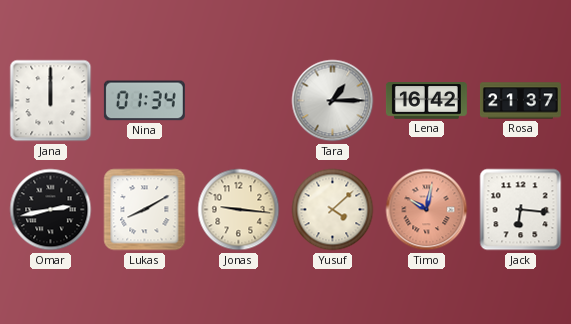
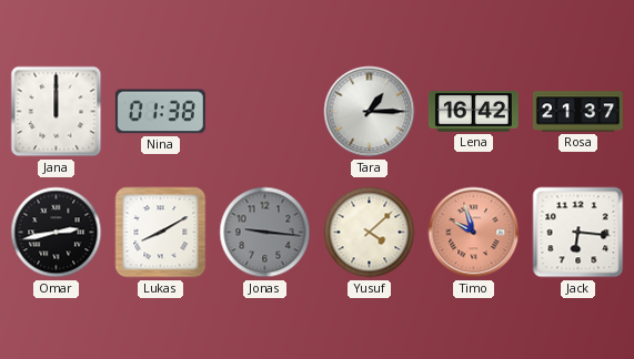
Nina: 01:34 -> 01:38
Jonas dial: cream -> grey
Timo: 10:02 -> 9:57
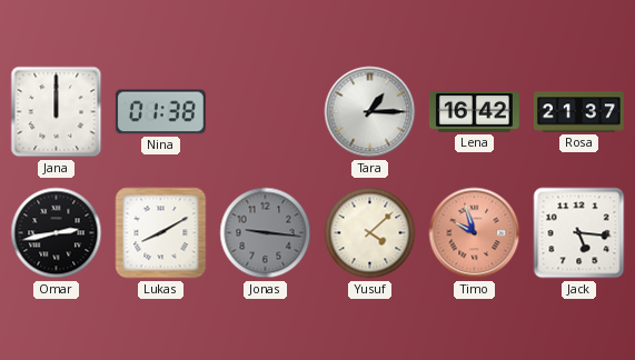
Jack: 6:16 -> 5:16
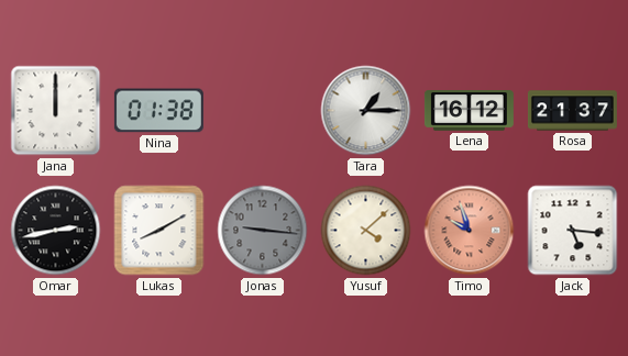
Lena: 16:42 -> 16:12
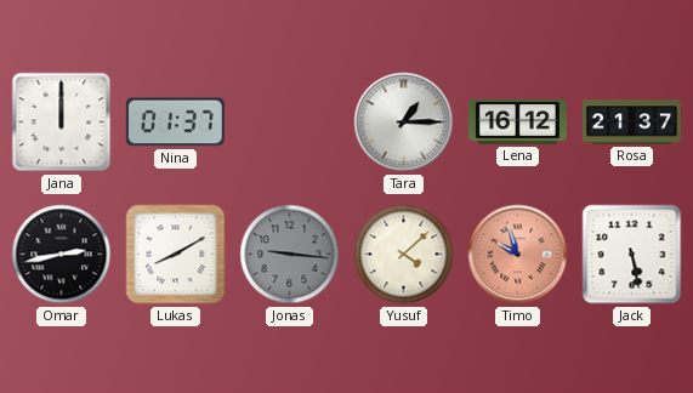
Nina: 01:38 -> 01:37
Jack: 5:16 -> 5:28
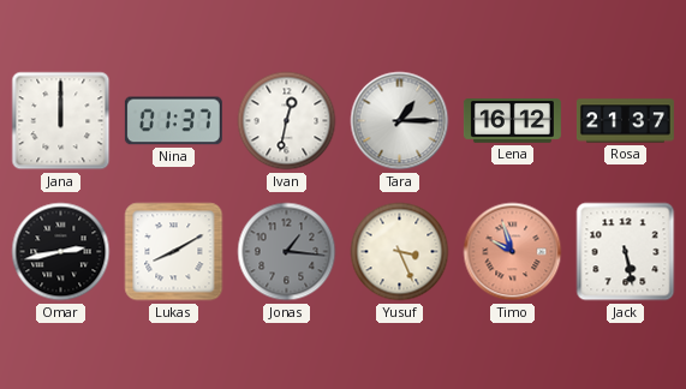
Ivan: none -> 12:32
Jonas: 9:16 -> 1:16
Yusuf: 4:08 -> 3:26
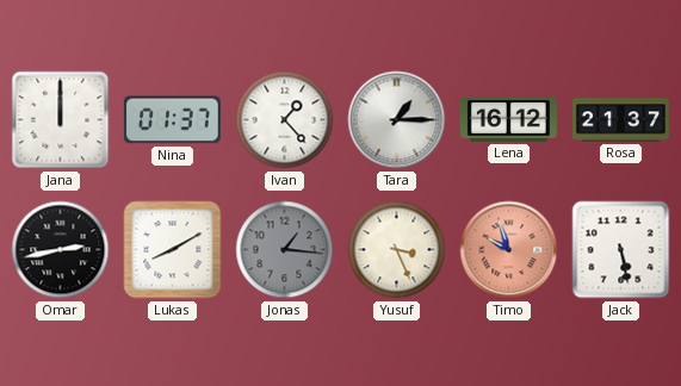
Ivan: 12:32 -> 1:23
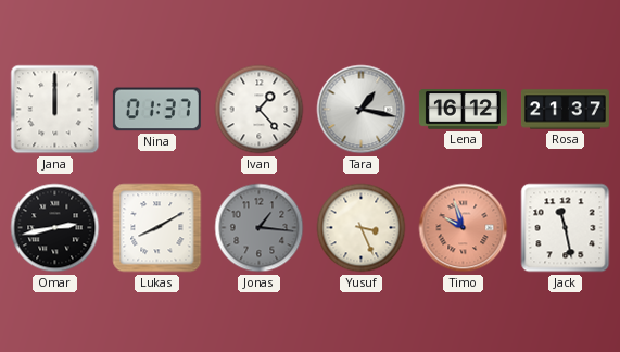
Tara: 1:15 -> 1:17
Jack: 5:28 -> 11:28
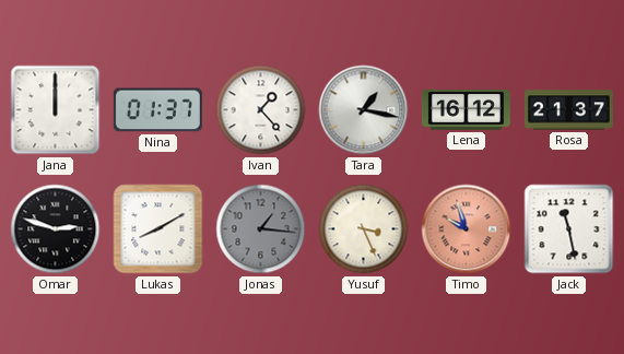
Omar: 2:43 -> 2:48
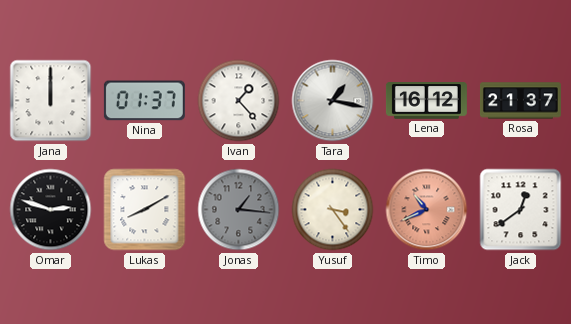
Yusuf: 3:26 -> 3:24
Timo: 9:57 -> 10:41
Jack: 11:28 -> 12:39
